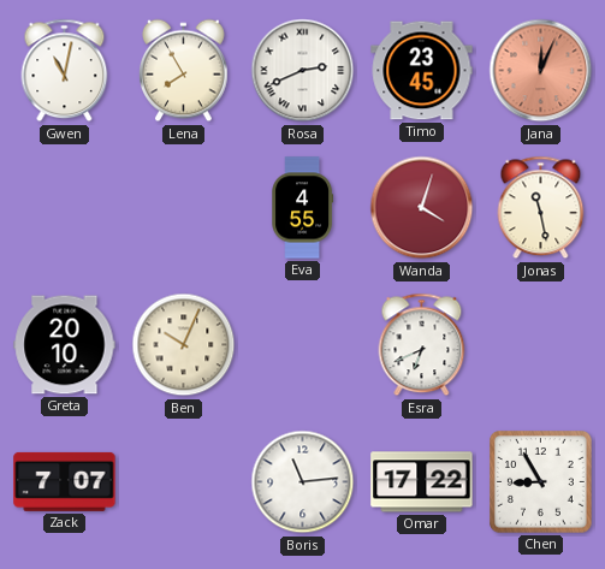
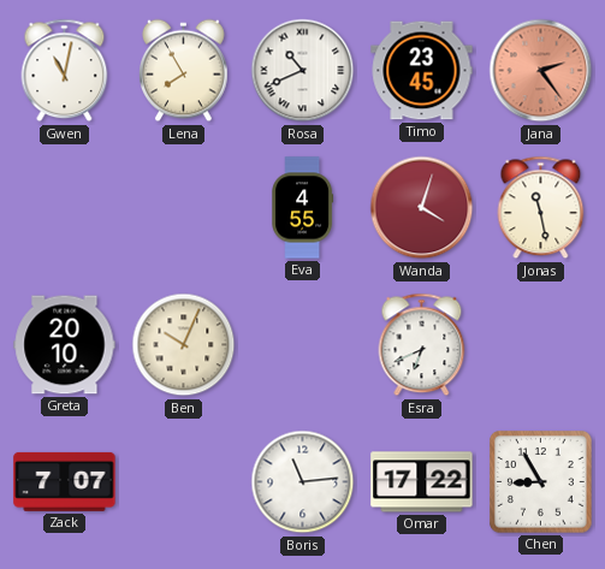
Rosa: 2:41 -> 10:41
Jana: 12:04 -> 2:24
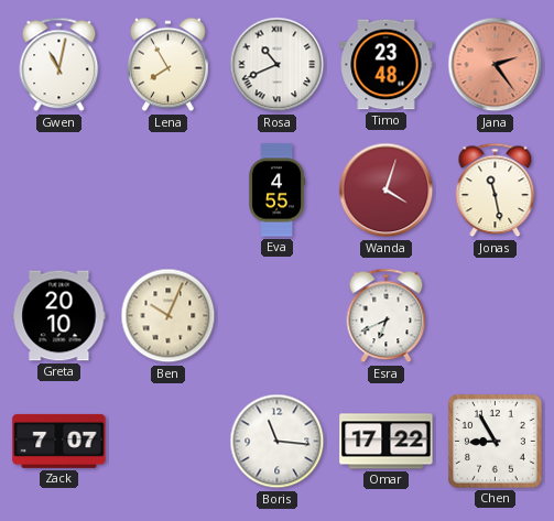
Timo: 23:45 -> 23:48
Boris: 11:14 -> 11:16
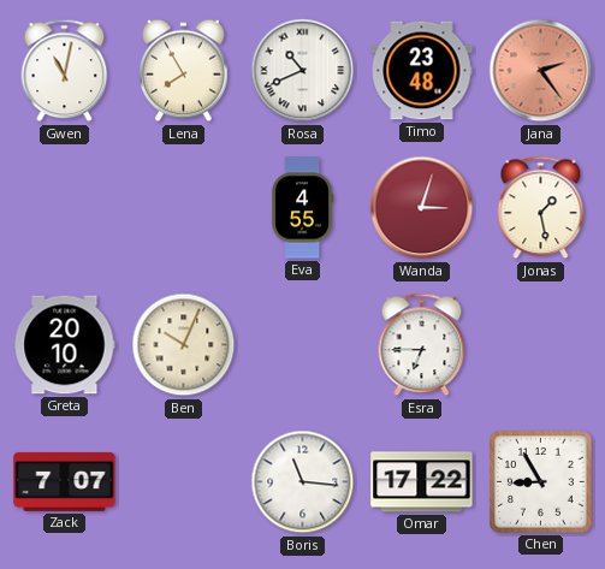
Wanda: 4:03 -> 3:03
Jonas: 11:28 -> 1:28
Esra: 6:41 -> 6:45
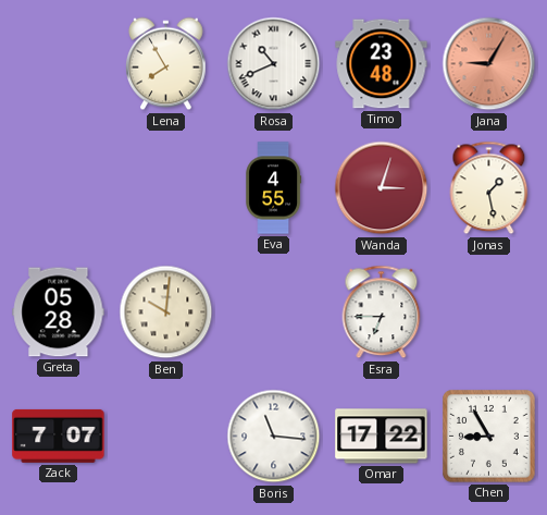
Gwen: 11:02 -> none
Jana: 2:24 -> 9:05
Greta: 20:10 -> 05:28
Ben: 10:04 -> 10:01
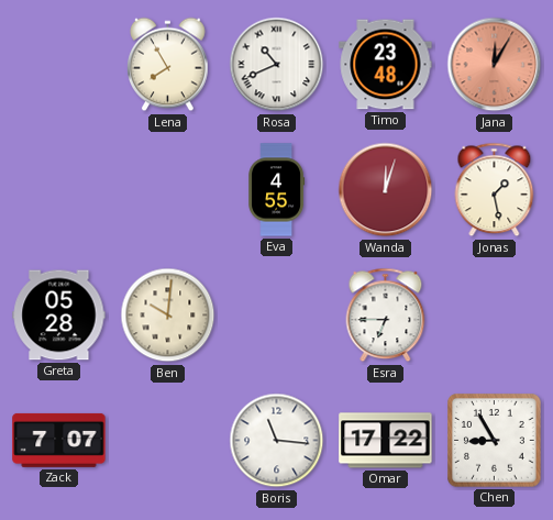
Jana: 9:05 -> 12:05
Wanda: 3:03 -> 12:03
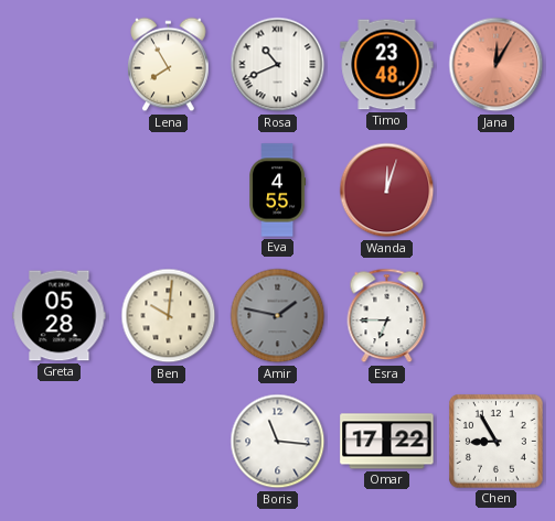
Jonas: 1:28 -> none
Amir: none -> 1:47
Zack: 7:07 -> none
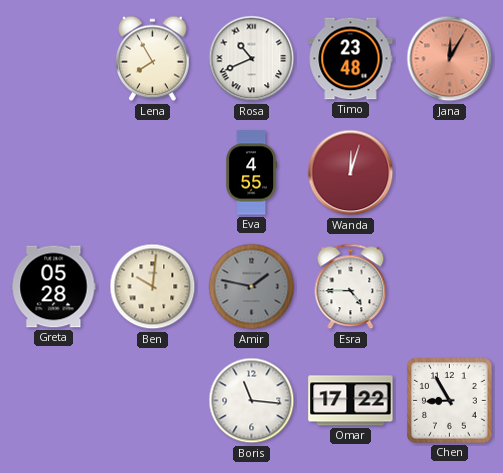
Esra: 6:45 -> 4:45
